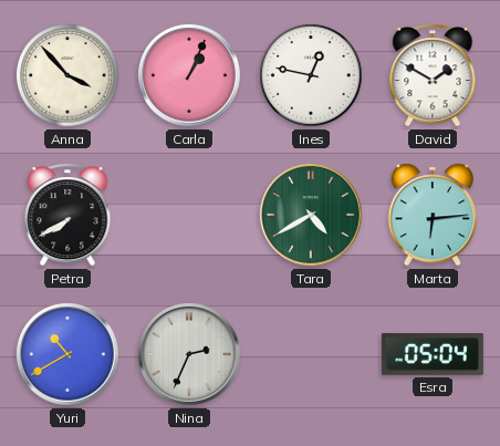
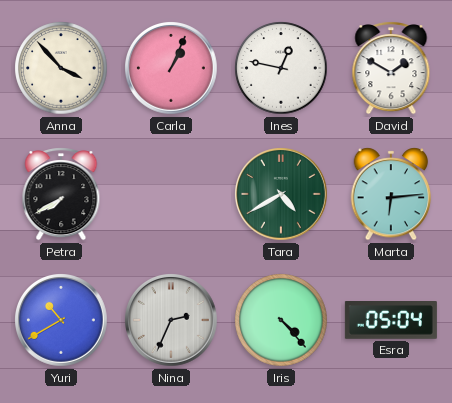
Iris: none -> 4:23
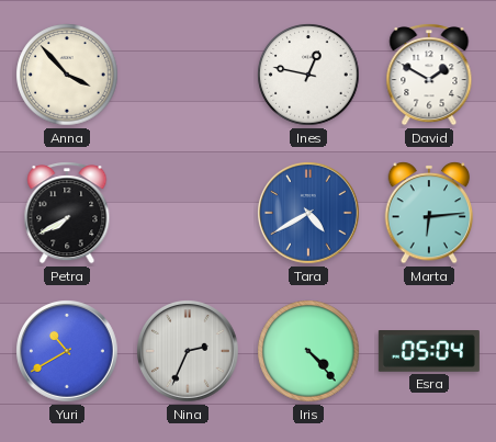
Carla: 1:04 -> none
Tara dial: green -> blue
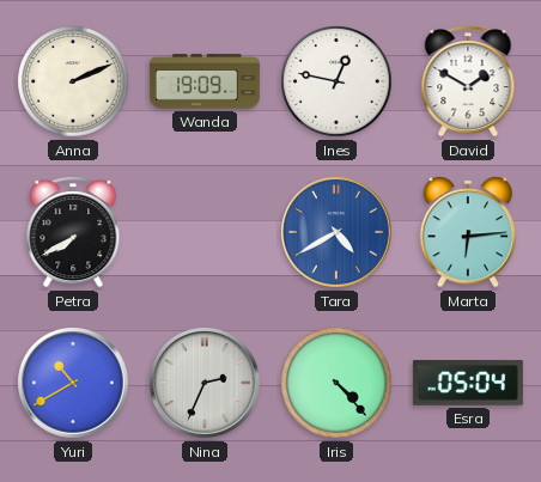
Anna: 3:53 -> 2:11
Wanda: none -> 19:09
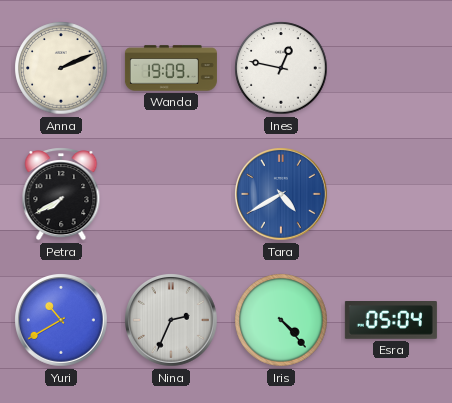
David: 1:50 -> none
Marta: 6:14 -> none
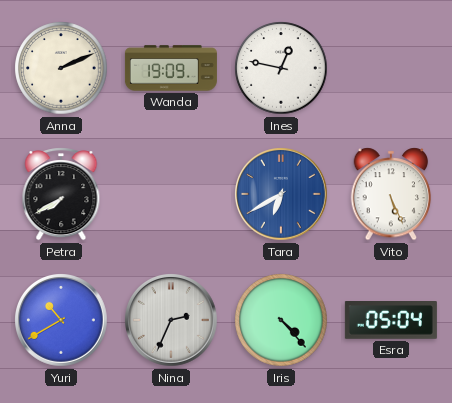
Tara: 4:40 -> 6:40
Vito: none -> 5:26
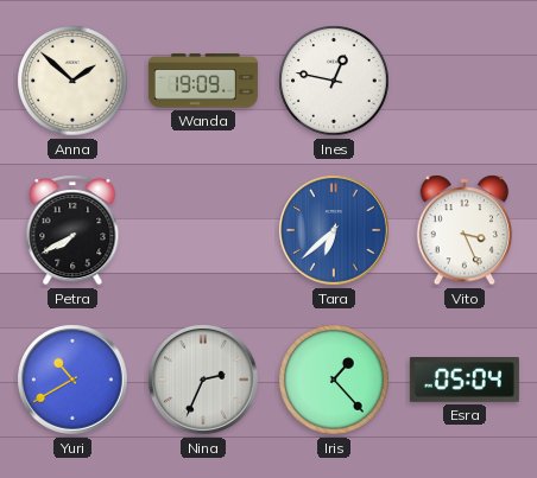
Anna: 2:11 -> 1:52
Tara: 6:40 -> 6:38
Vito: 5:26 -> 3:26
Iris: 4:23 -> 1:23
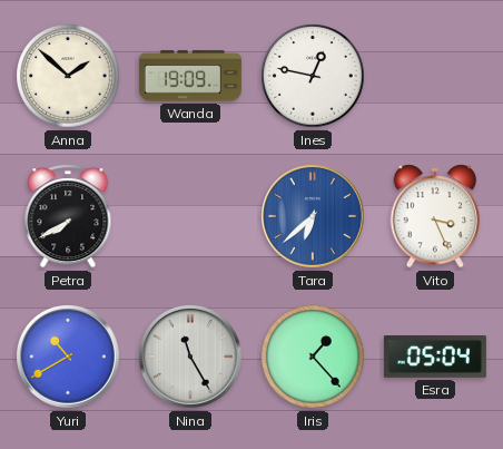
Nina: 2:34 -> 11:25
